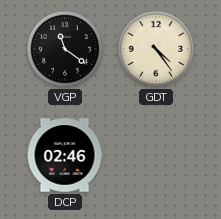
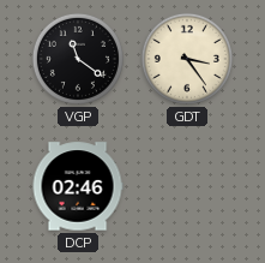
GDT: 4:24 -> 3:24
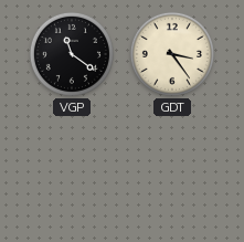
DCP: 02:46 -> none
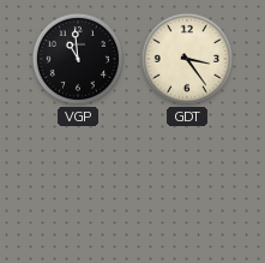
VGP: 11:21 -> 10:59
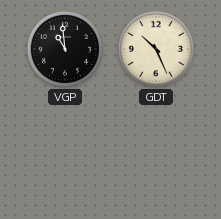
GDT: 3:24 -> 10:26
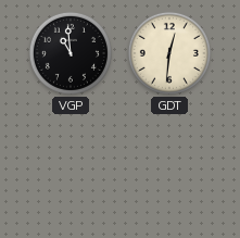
GDT: 10:26 -> 12:31
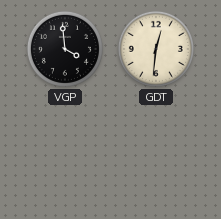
VGP: 10:59 -> 3:59
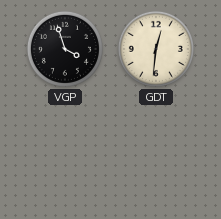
VGP: 3:59 -> 3:57
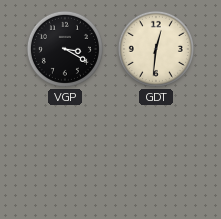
VGP: 3:57 -> 3:20
